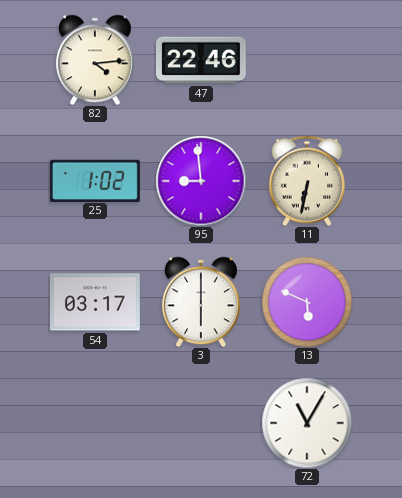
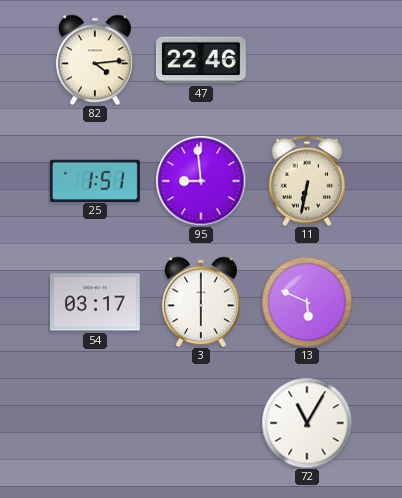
25: 1:02 -> 1:51
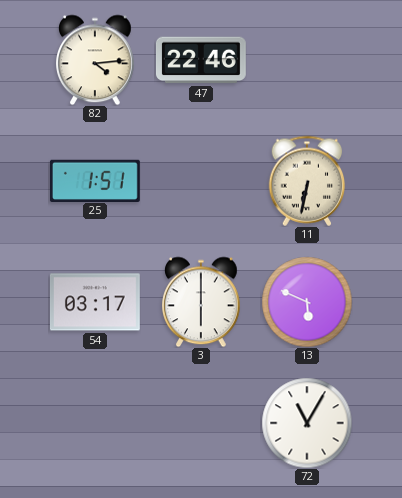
95: 8:59 -> none
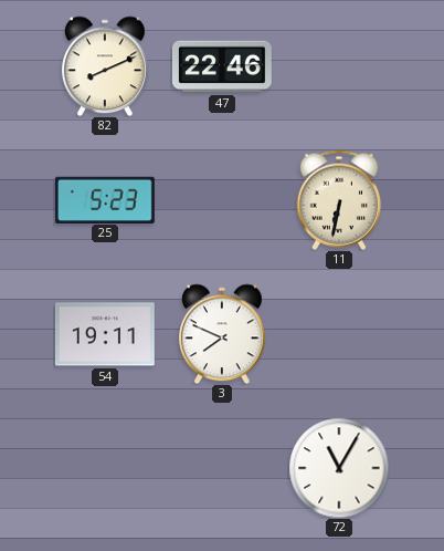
82: 4:14 -> 8:11
25: 1:51 -> 5:23
54: 03:17 -> 19:11
3: 6:00 -> 7:49
13: 5:49 -> none
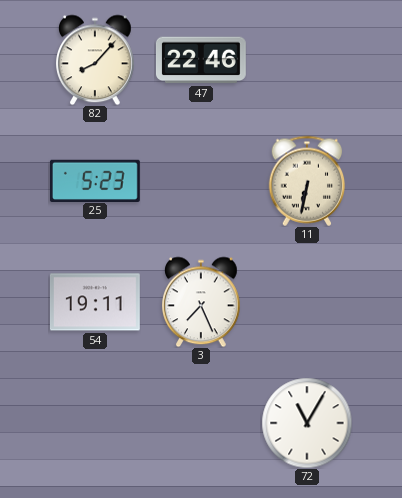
82: 8:11 -> 8:07
3: 7:49 -> 7:26
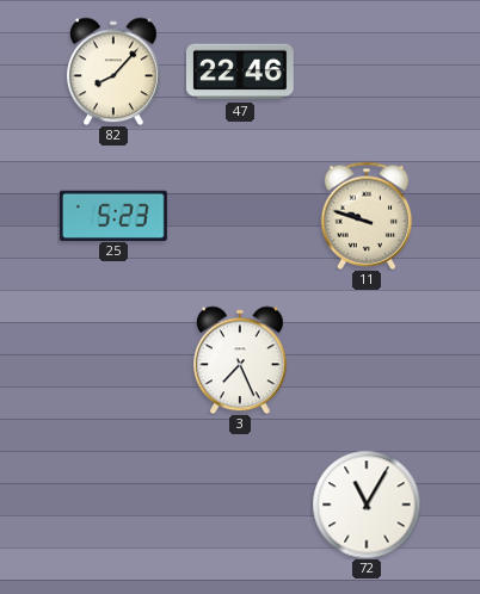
11: 6:32 -> 9:48
54: 19:11 -> none
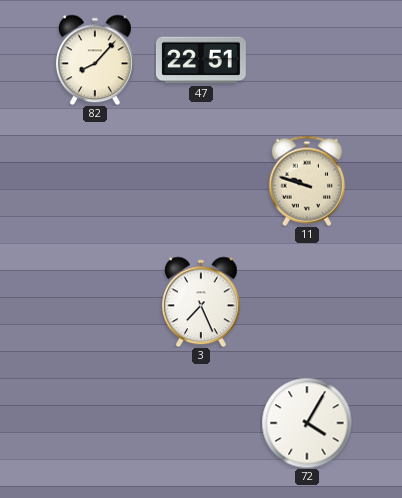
47: 22:46 -> 22:51
25: 5:23 -> none
72: 11:05 -> 4:05
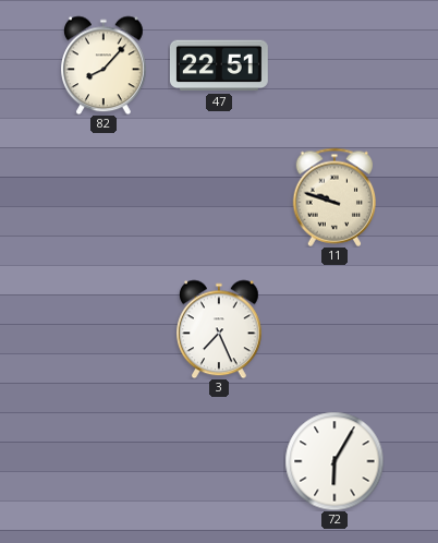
72: 4:05 -> 6:05
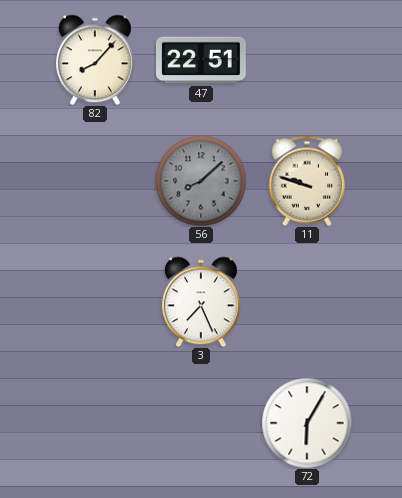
56: none -> 8:08
